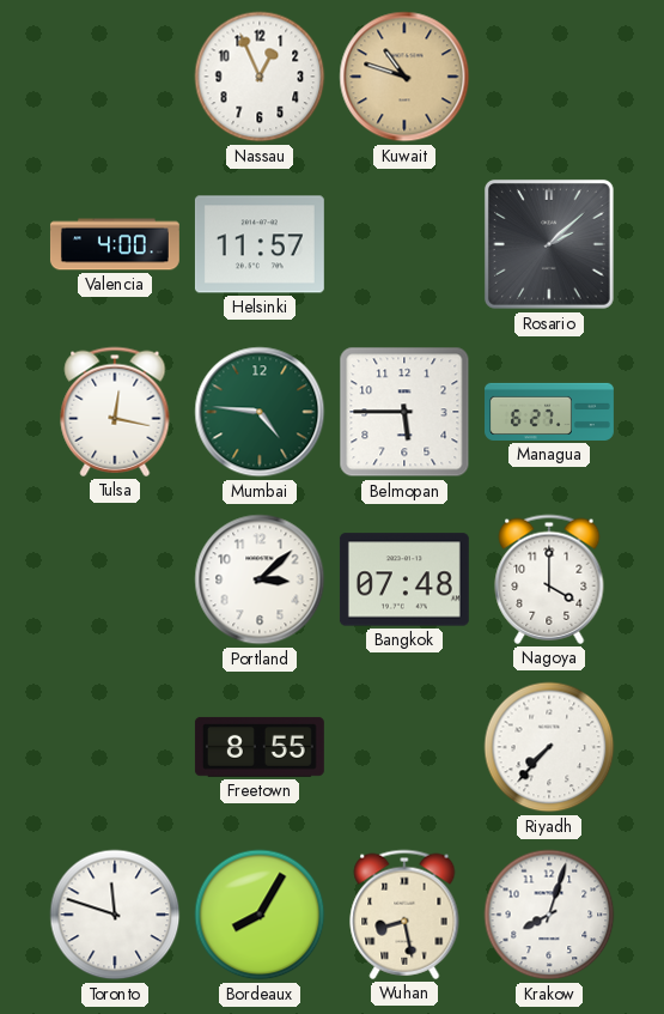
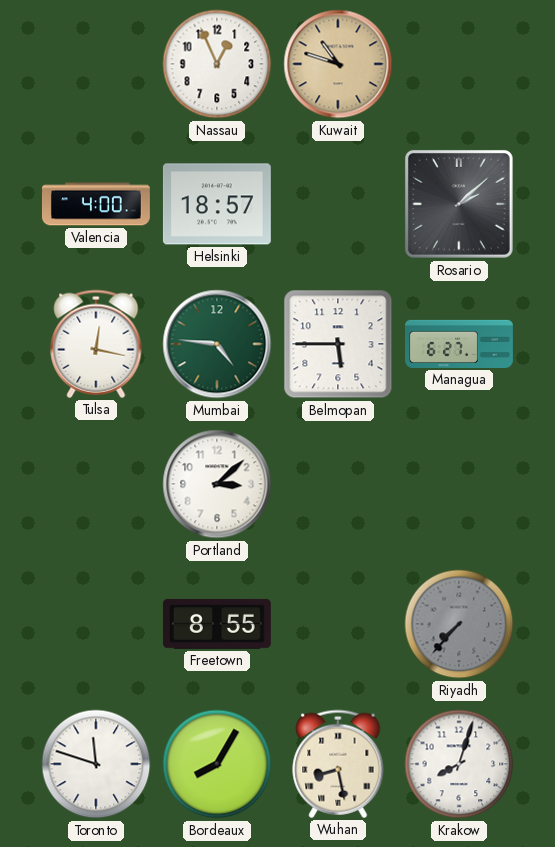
Helsinki: 11:57 -> 18:57
Bangkok: 07:48 -> none
Nagoya: 4:00 -> none
Riyadh dial: white -> grey
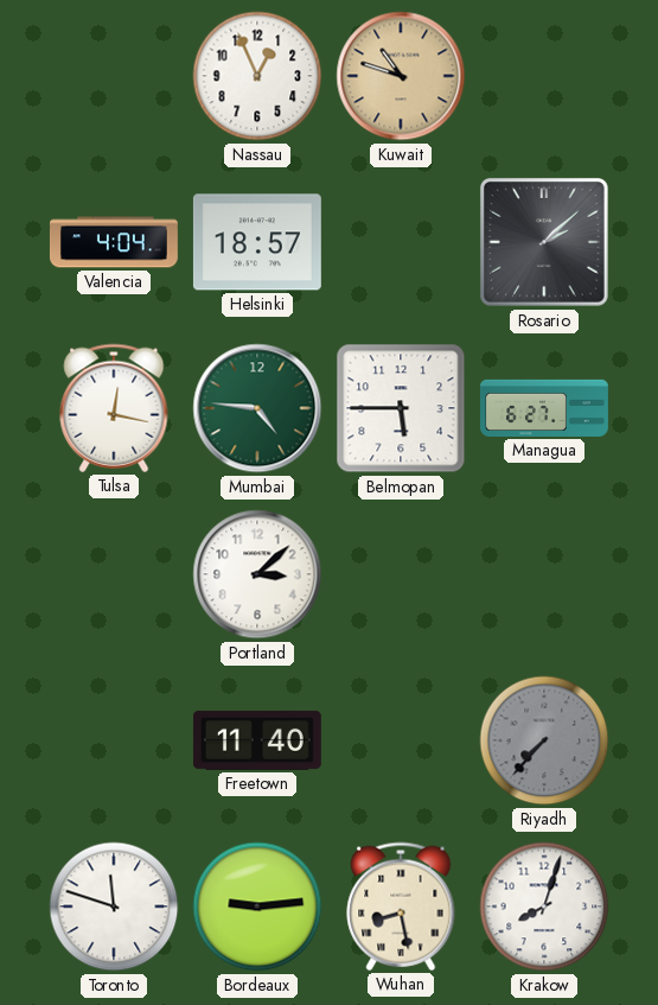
Valencia: 4:00 -> 4:04
Freetown: 8:55 -> 11:40
Bordeaux: 8:05 -> 9:14
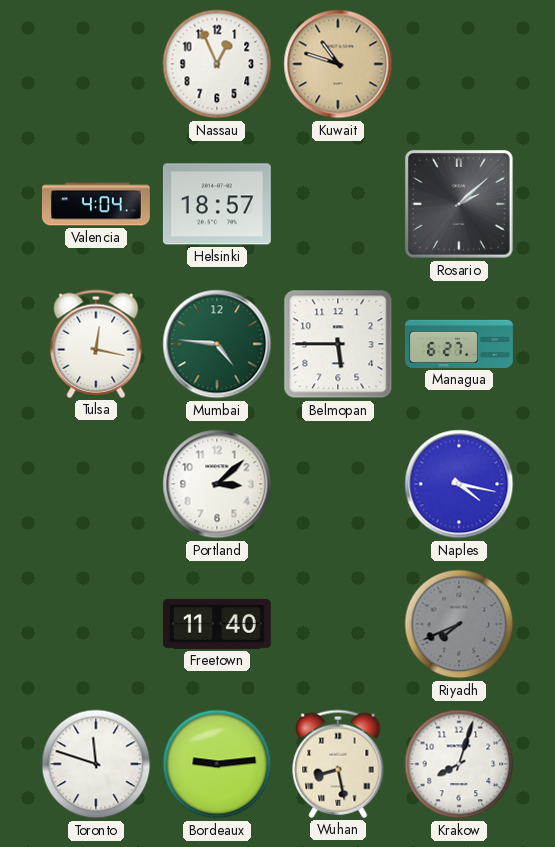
Naples: none -> 4:17
Riyadh: 7:37 -> 7:41
